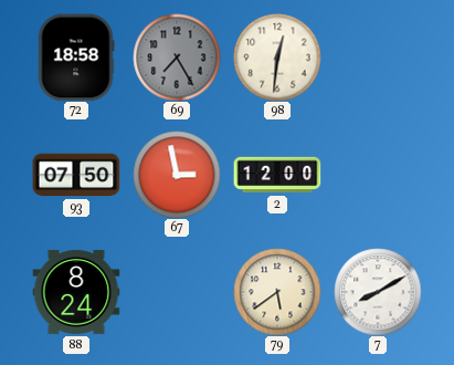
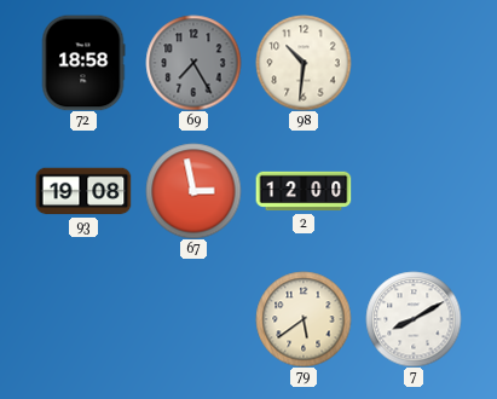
98: 12:31 -> 10:31
93: 07:50 -> 19:08
88: 8:24 -> none
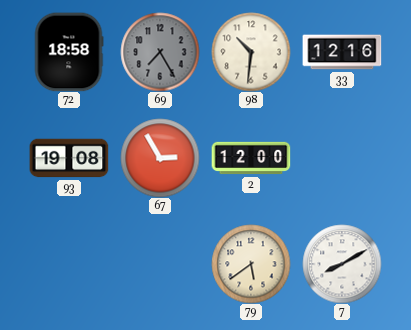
33: none -> 12:16
67: 2:58 -> 2:55
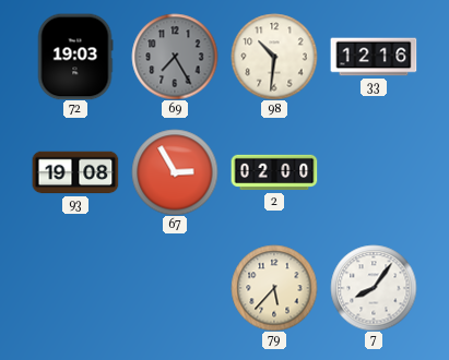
72: 18:58 -> 19:03
2: 12:00 -> 02:00
79: 5:39 -> 5:37
7: 8:10 -> 8:06
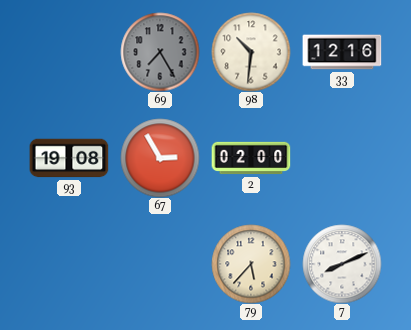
72: 19:03 -> none
7: 8:06 -> 8:11
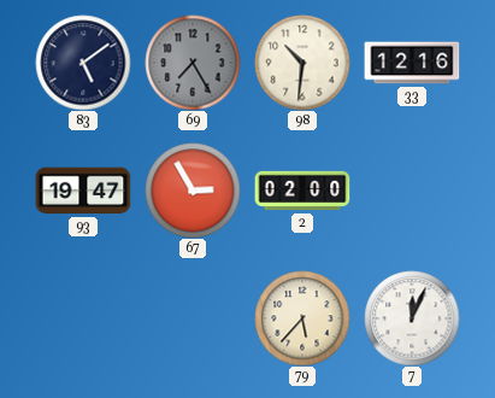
83: none -> 5:09
93: 19:08 -> 19:47
7: 8:11 -> 12:04
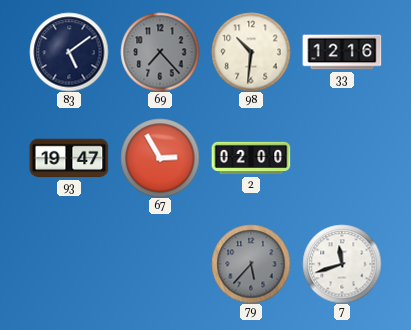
69: 7:25 -> 7:23
79 dial: cream -> grey
7: 12:04 -> 11:42
